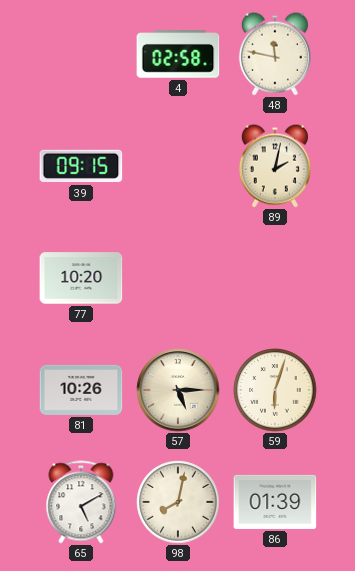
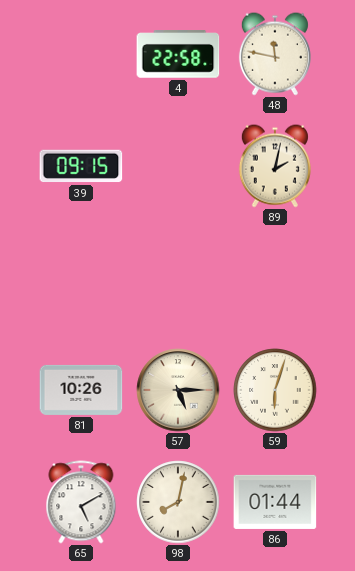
4: 02:58 -> 22:58
77: 10:20 -> none
86: 01:39 -> 01:44
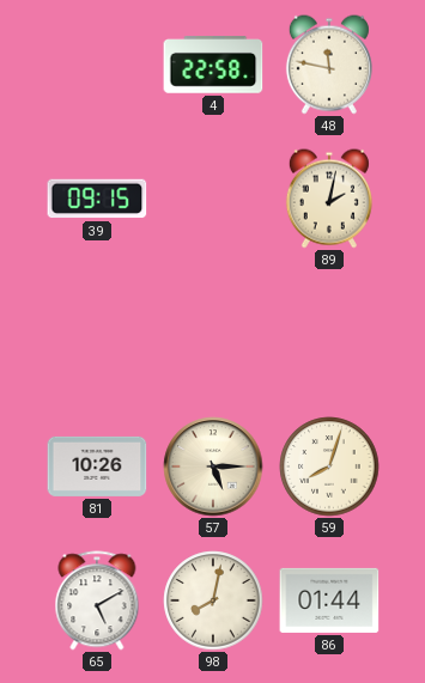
59: 6:03 -> 8:03
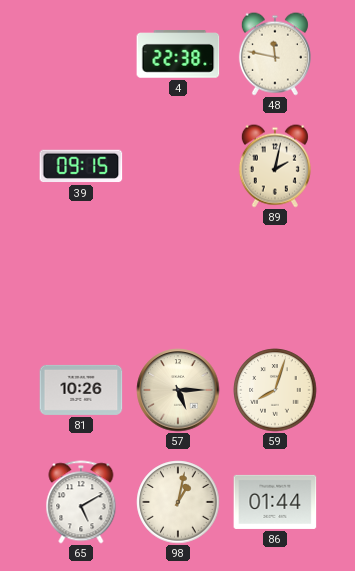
4: 22:58 -> 22:38
98: 8:02 -> 1:02
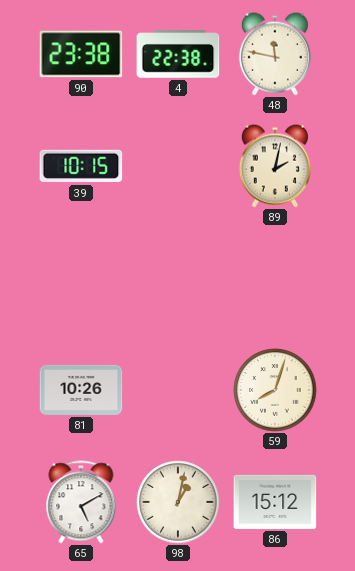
90: none -> 23:38
39: 09:15 -> 10:15
57: 5:15 -> none
86: 01:44 -> 15:12
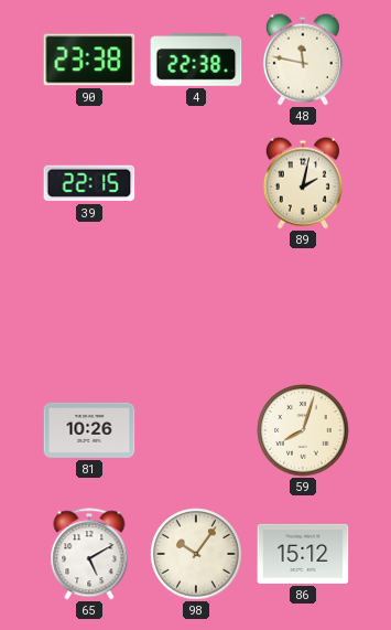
39: 10:15 -> 22:15
98: 1:02 -> 10:06
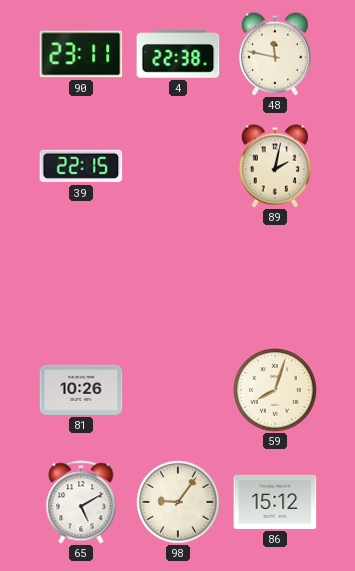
90: 23:38 -> 23:11
98: 10:06 -> 9:06
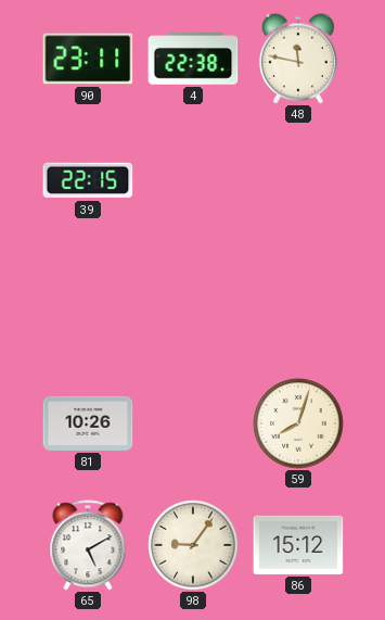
89: 2:02 -> none
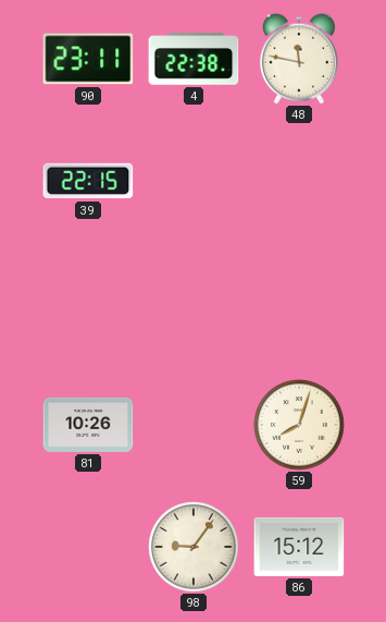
65: 5:10 -> none
